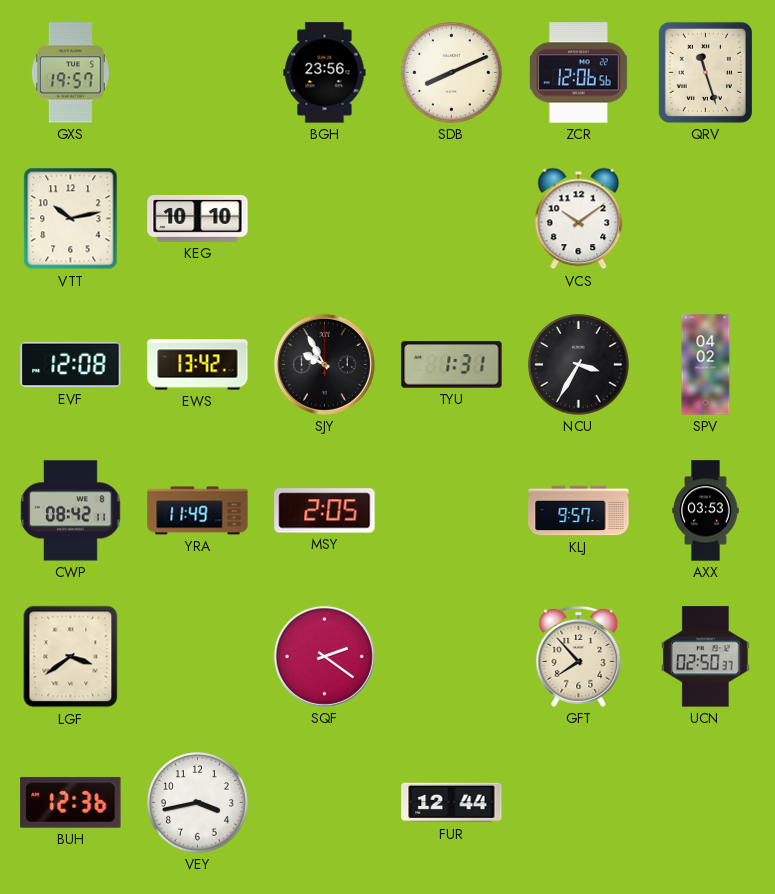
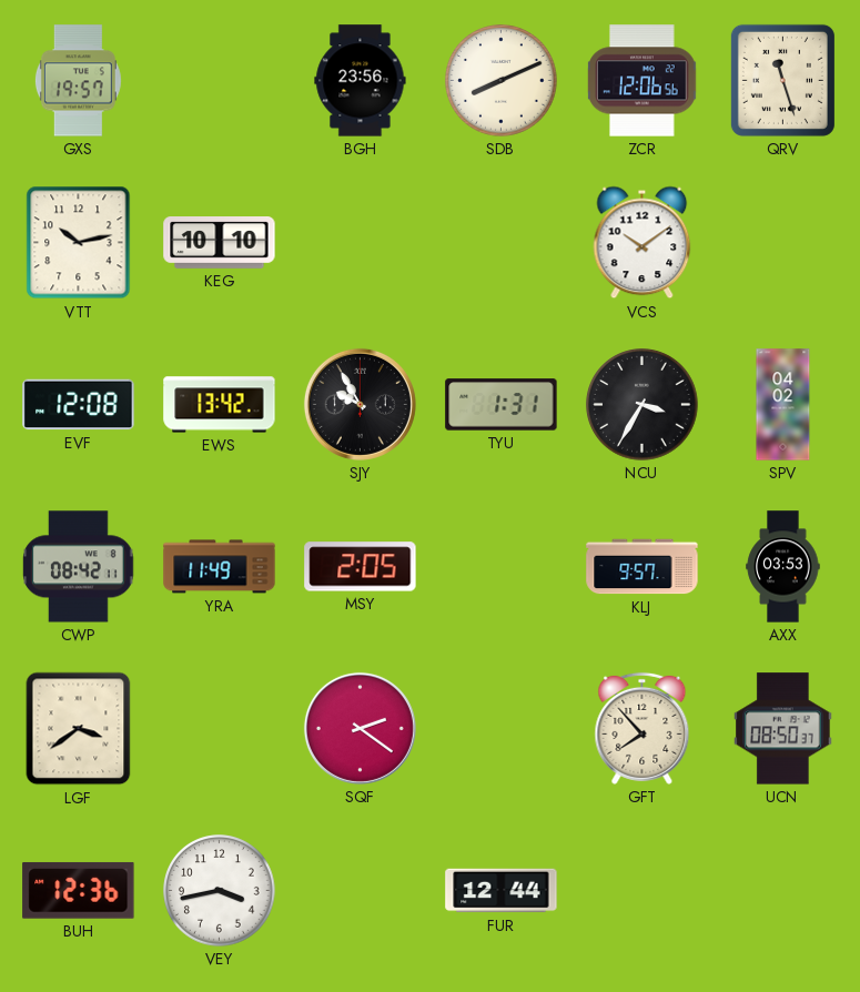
UCN: 02:50 -> 08:50
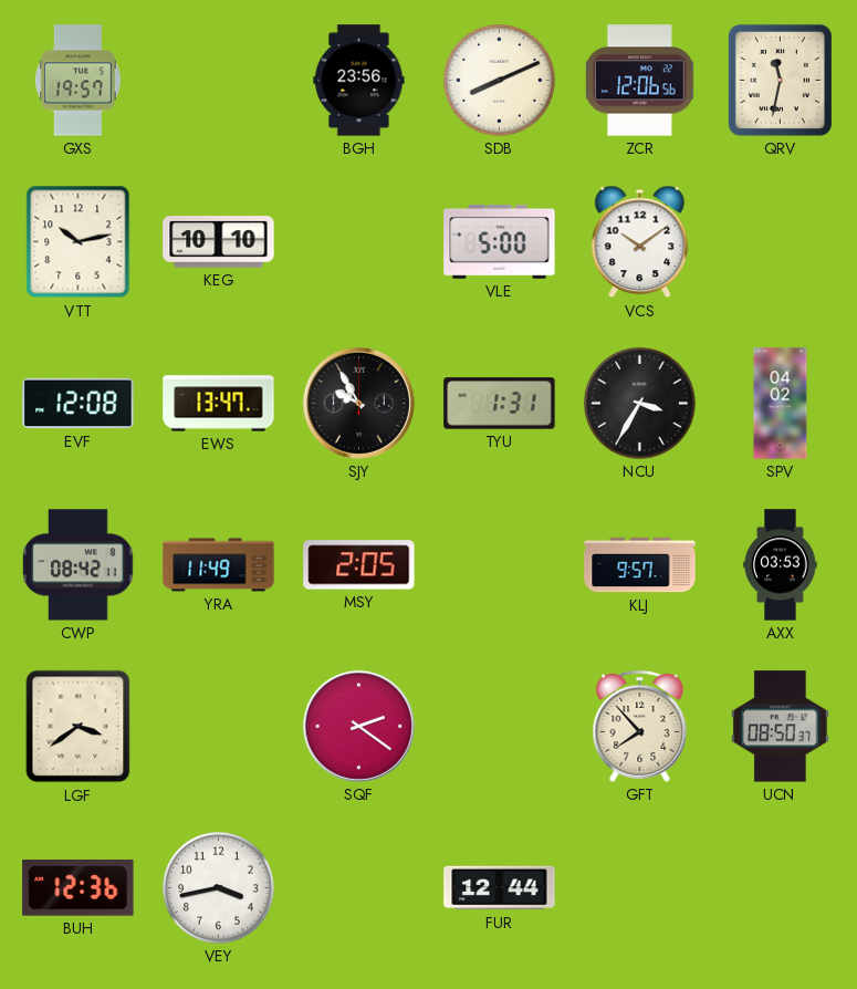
QRV: 11:27 -> 11:32
VLE: none -> 5:00
EWS: 13:42 -> 13:47
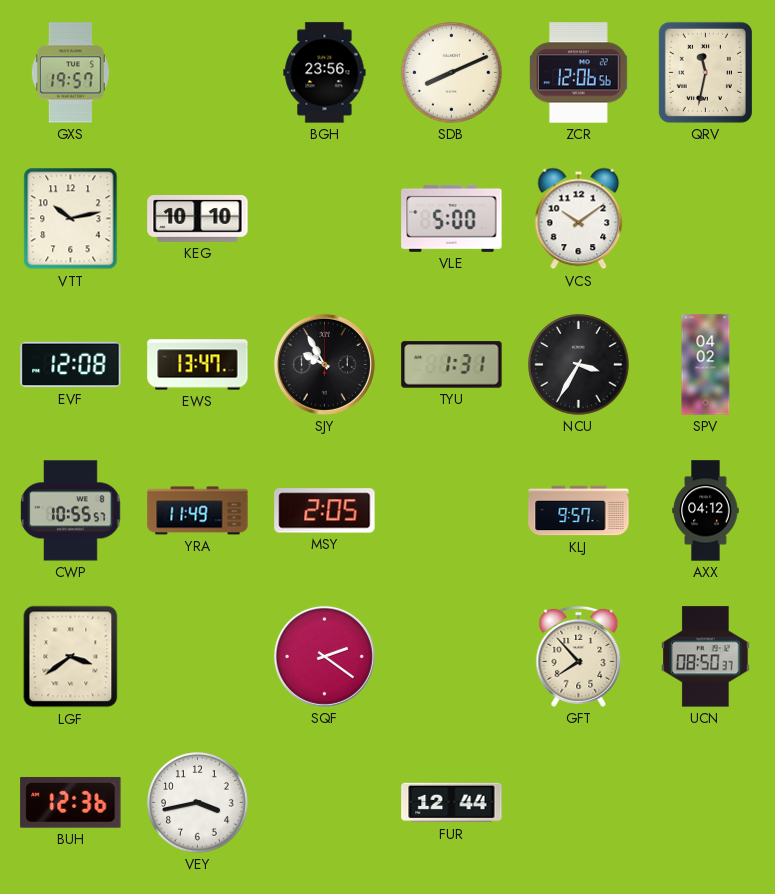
CWP: 08:42 -> 10:55
AXX: 03:53 -> 04:12
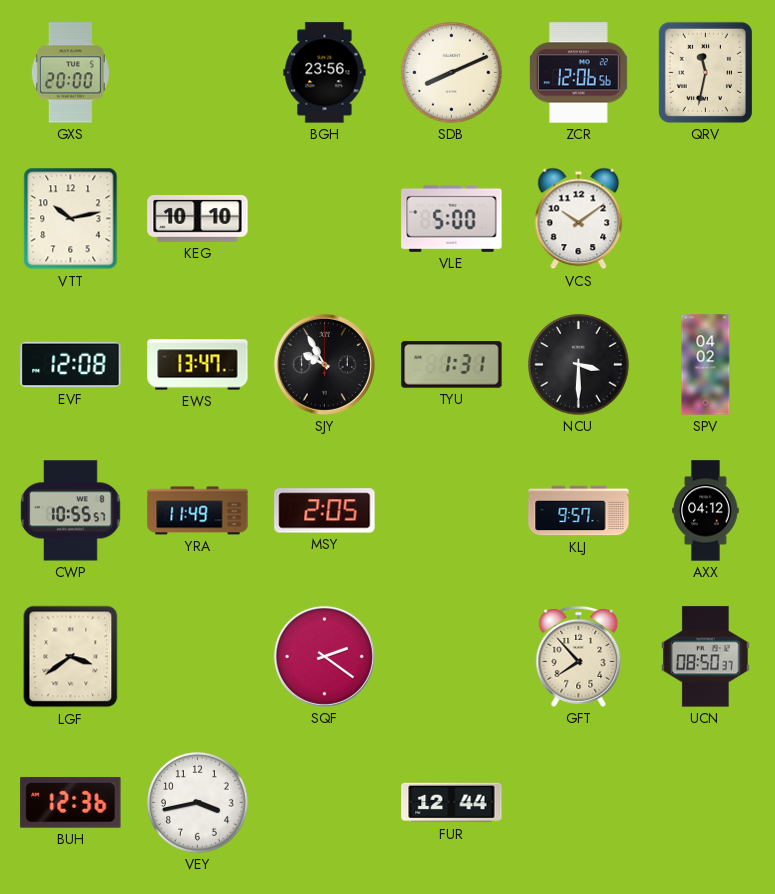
GXS: 19:57 -> 20:00
NCU: 3:35 -> 3:30
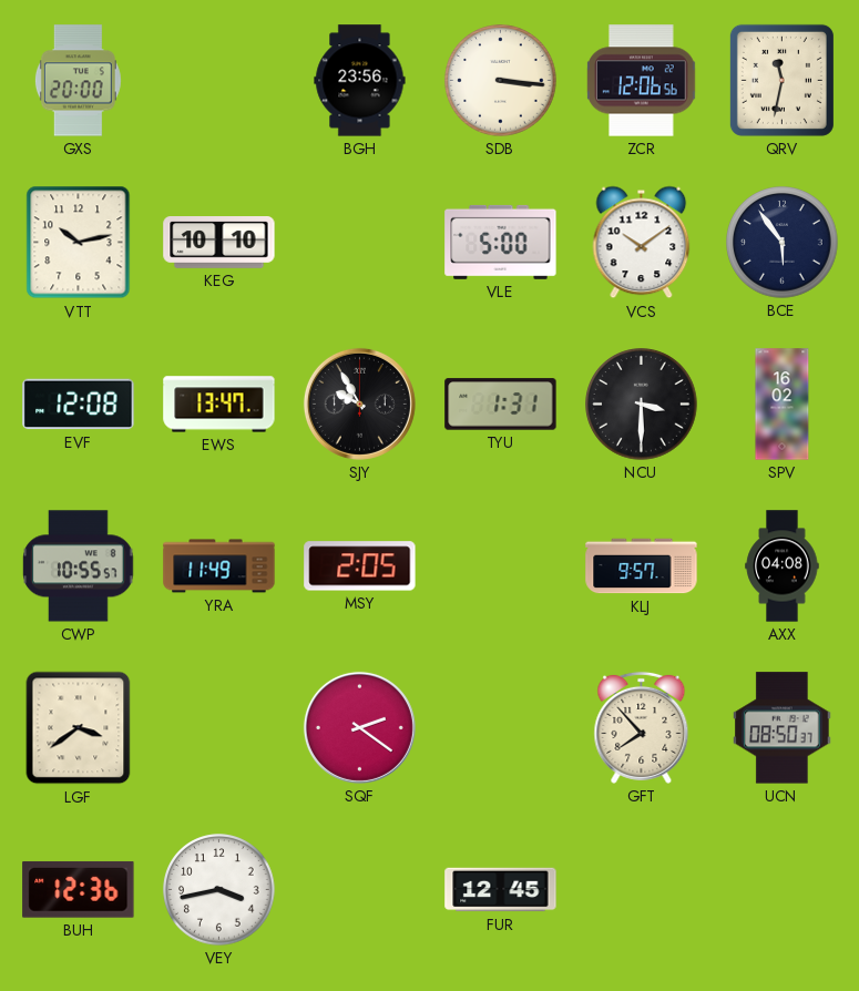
SDB: 8:11 -> 3:16
BCE: none -> 5:54
SPV: 04:02 -> 16:02
AXX: 04:12 -> 04:08
FUR: 12:44 -> 12:45
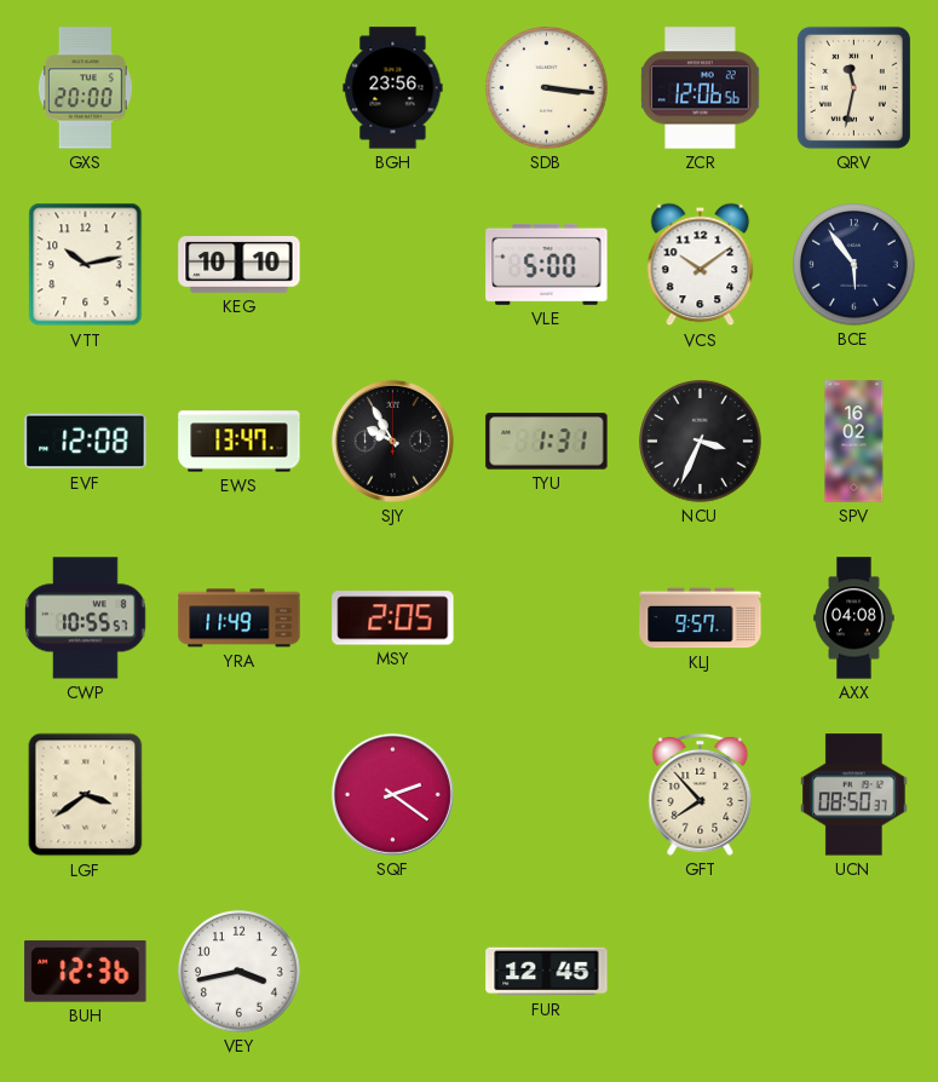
NCU: 3:30 -> 3:34
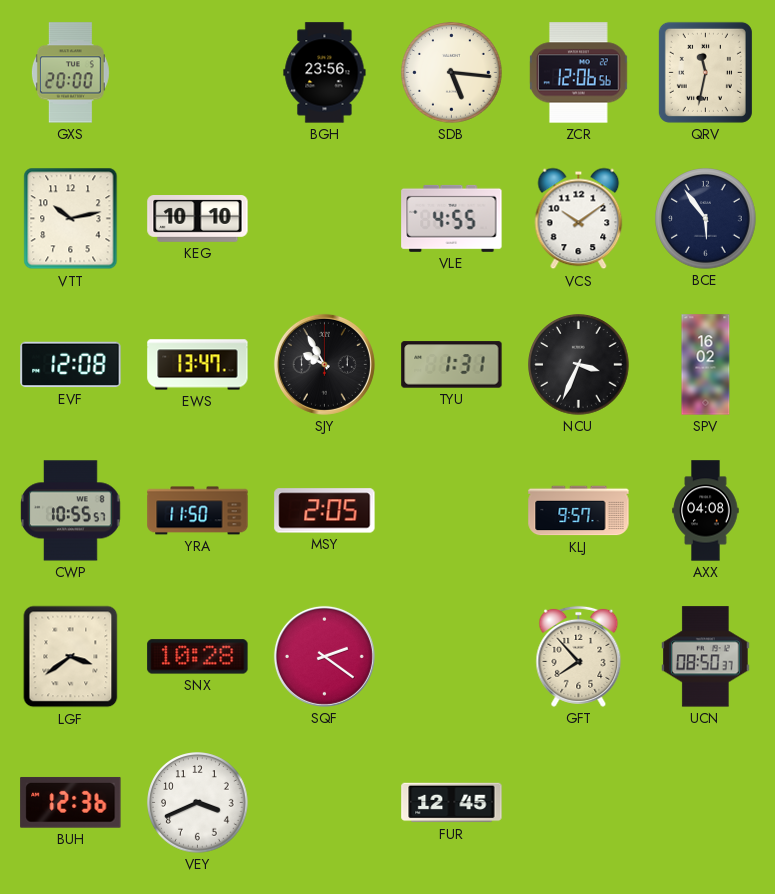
SDB: 3:16 -> 5:16
VLE: 5:00 -> 4:55
YRA: 11:49 -> 11:50
SNX: none -> 10:28
VEY: 3:43 -> 3:41
